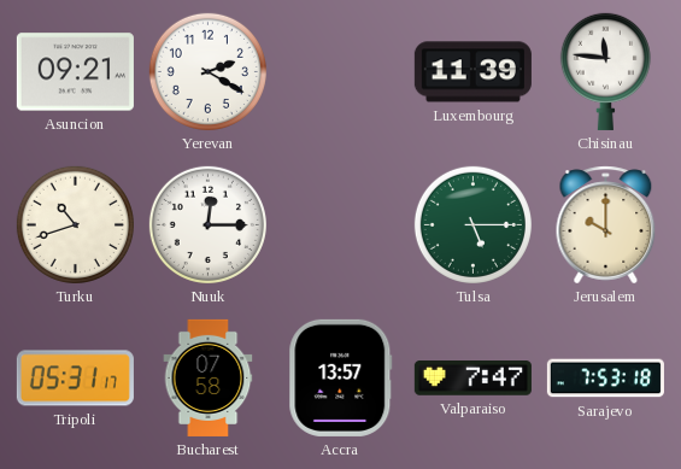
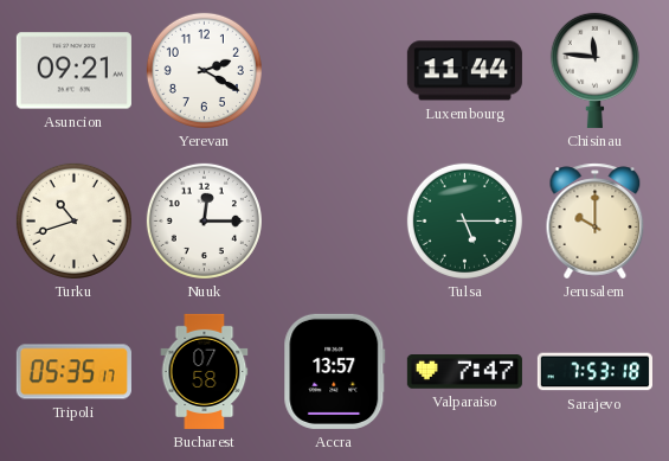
Luxembourg: 11:39 -> 11:44
Tripoli: 05:31 -> 05:35
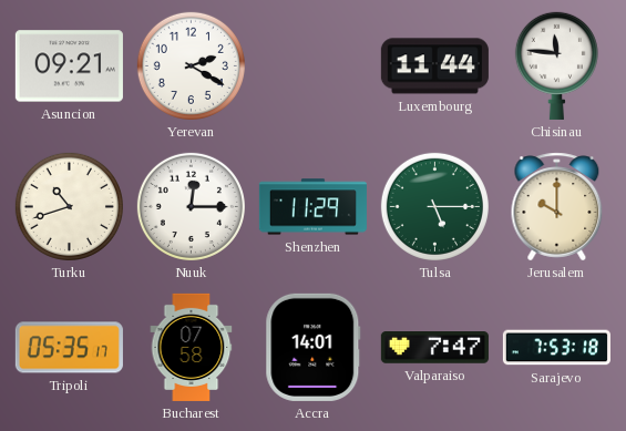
Shenzhen: none -> 11:29
Accra: 13:57 -> 14:01
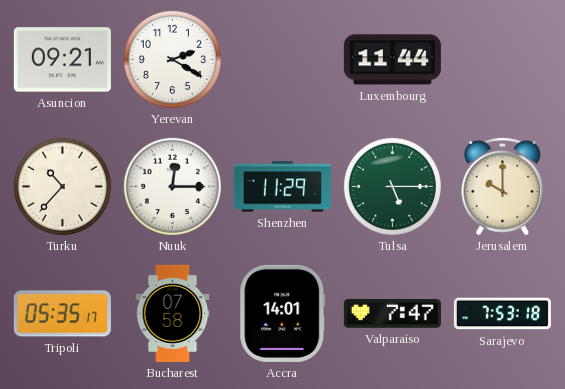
Chisinau: 11:46 -> none
Turku: 10:42 -> 10:37
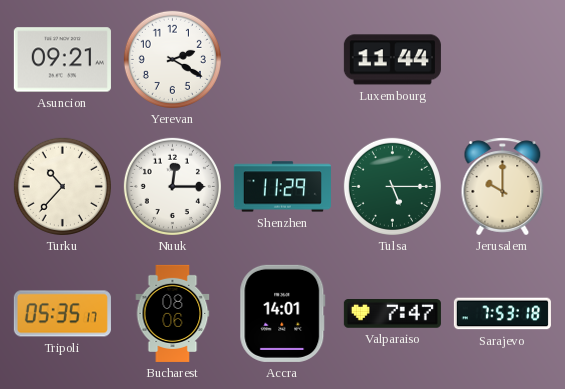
Bucharest: 07:58 -> 08:06
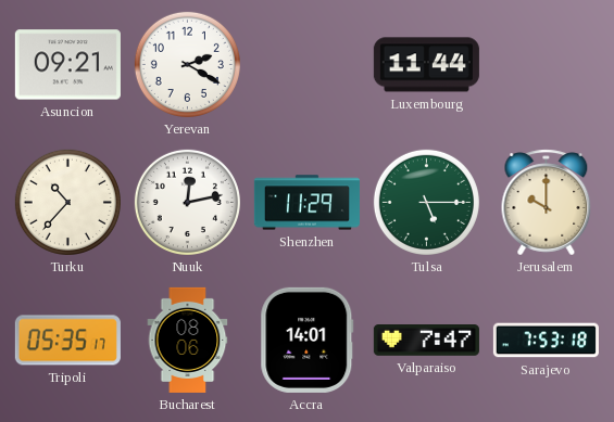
Nuuk: 12:15 -> 12:13
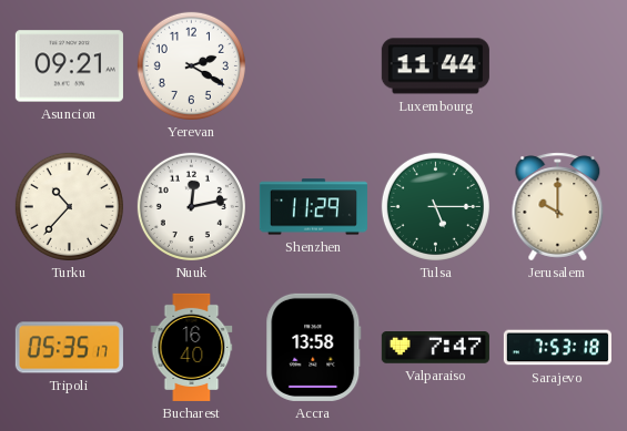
Bucharest: 08:06 -> 16:40
Accra: 14:01 -> 13:58
